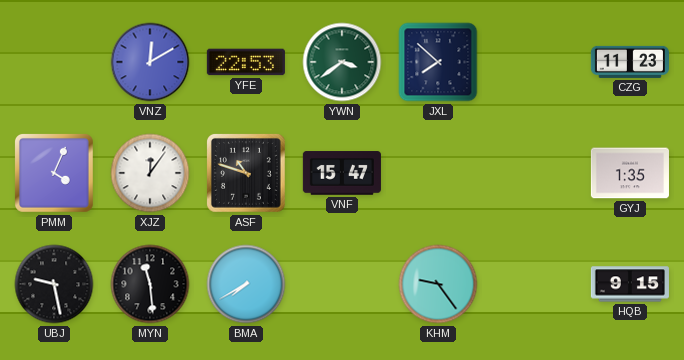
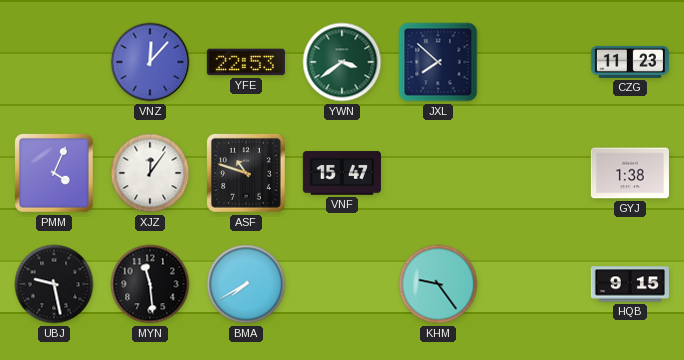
VNZ: 12:10 -> 12:07
GYJ: 1:35 -> 1:38
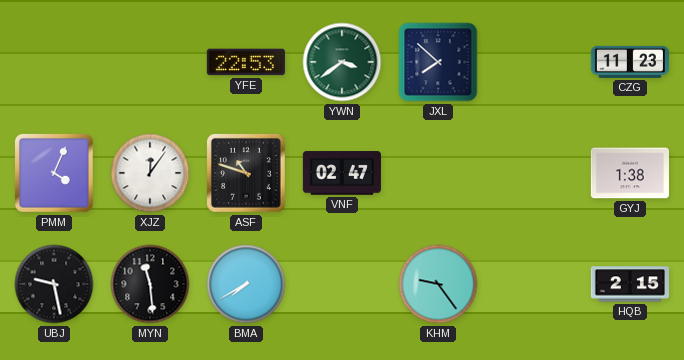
VNZ: 12:07 -> none
VNF: 15:47 -> 02:47
HQB: 9:15 -> 2:15
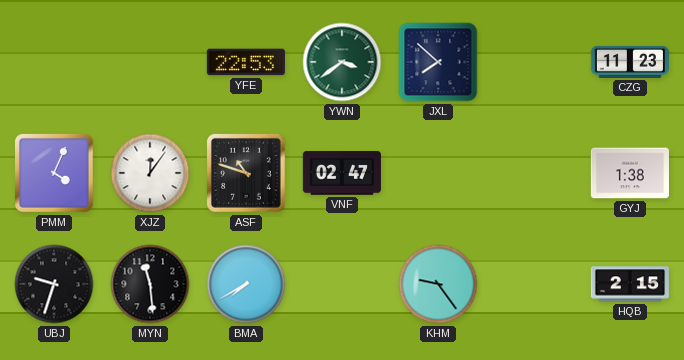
UBJ: 9:28 -> 9:33
